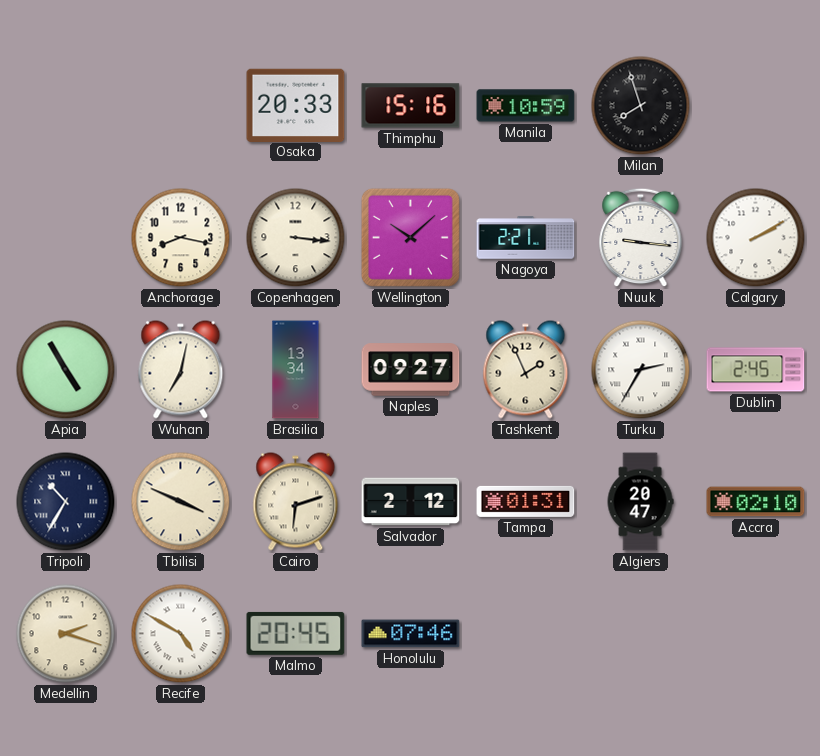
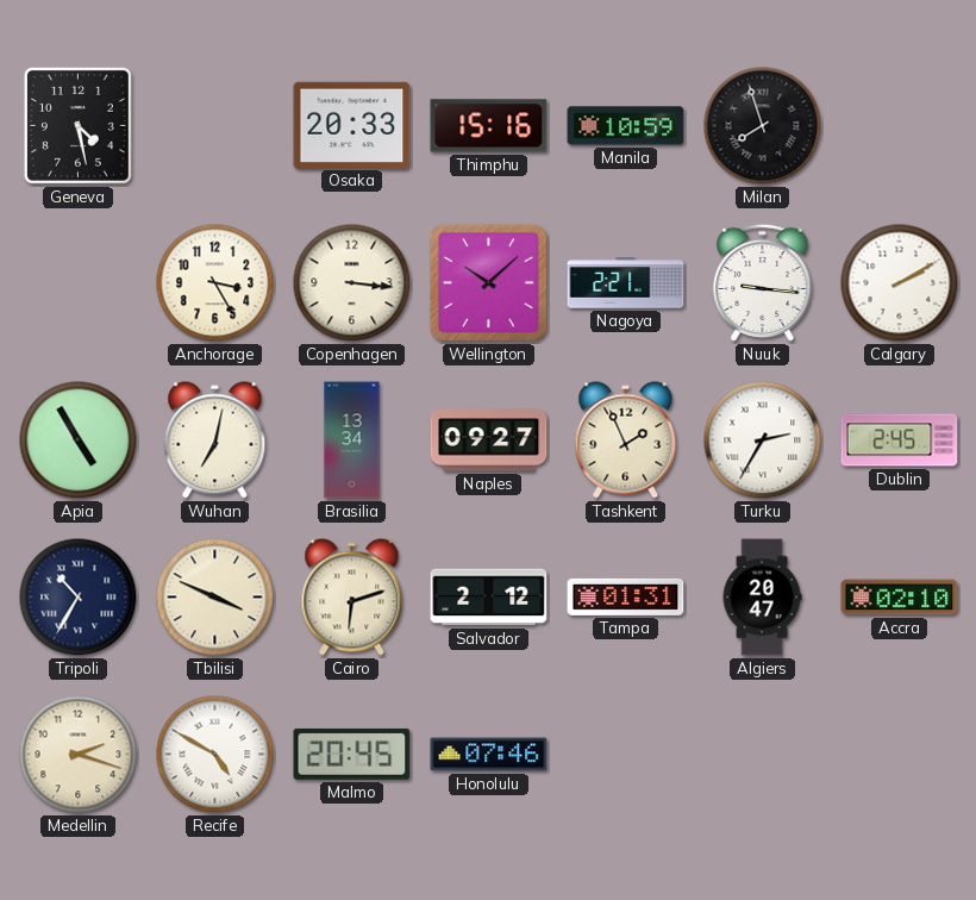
Geneva: none -> 4:28
Anchorage: 8:17 -> 3:25
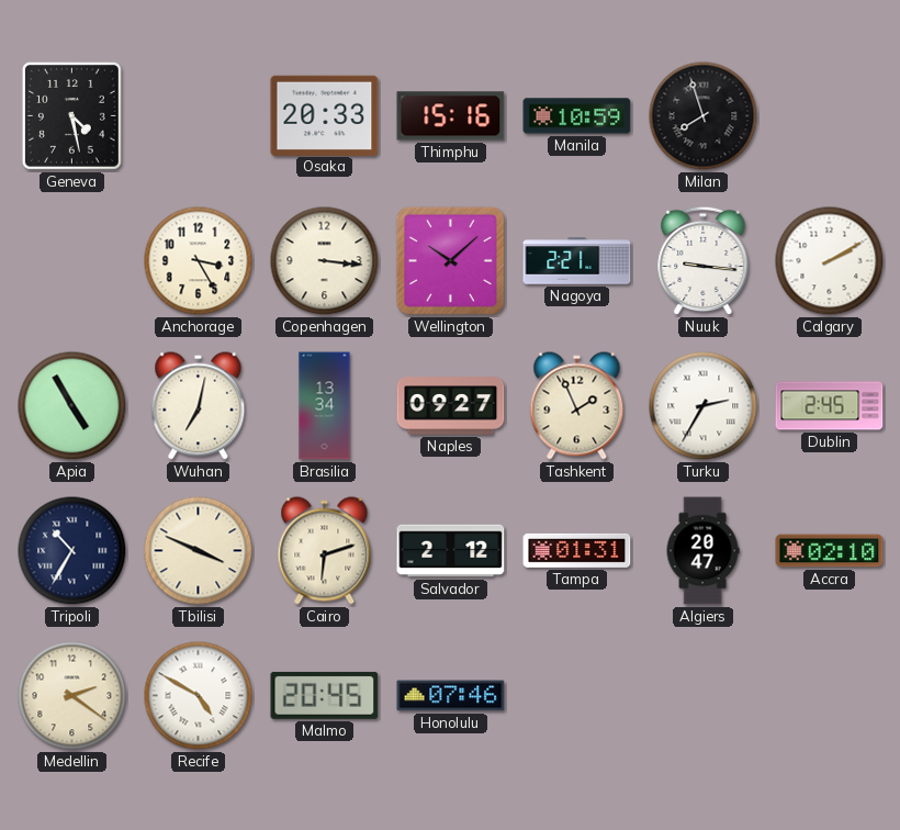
Medellin: 2:18 -> 2:21
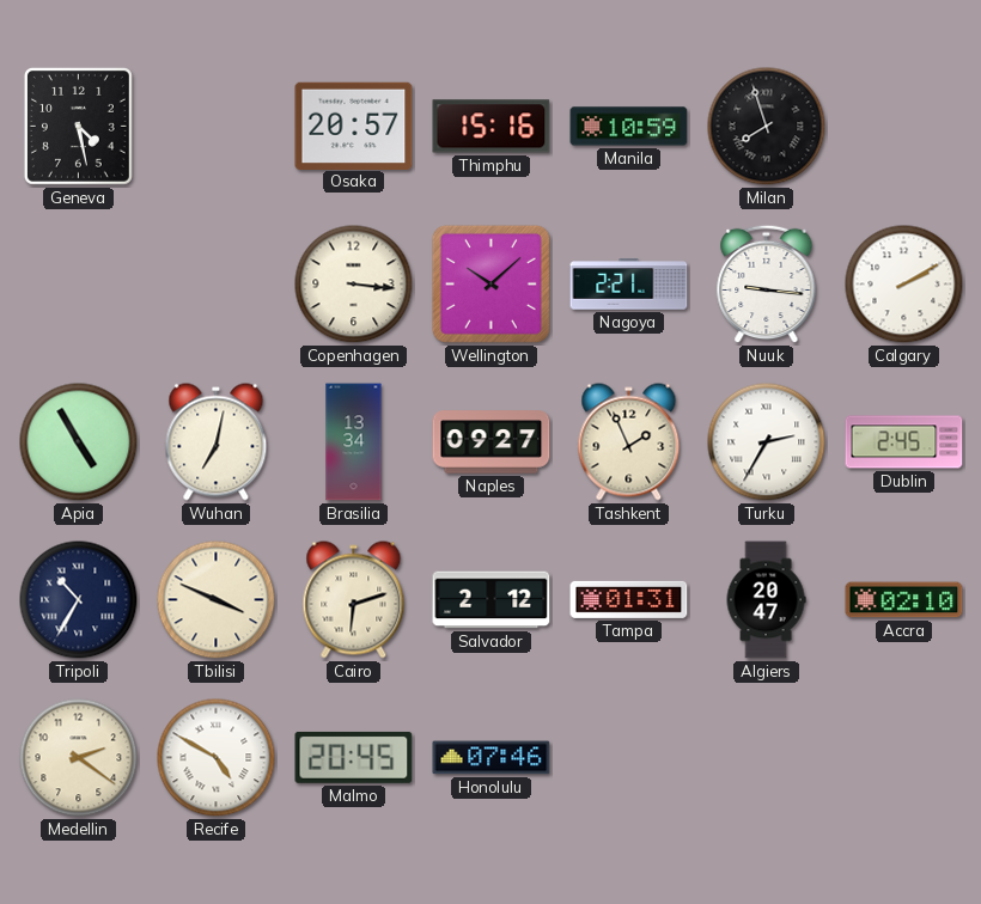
Osaka: 20:33 -> 20:57
Anchorage: 3:25 -> none
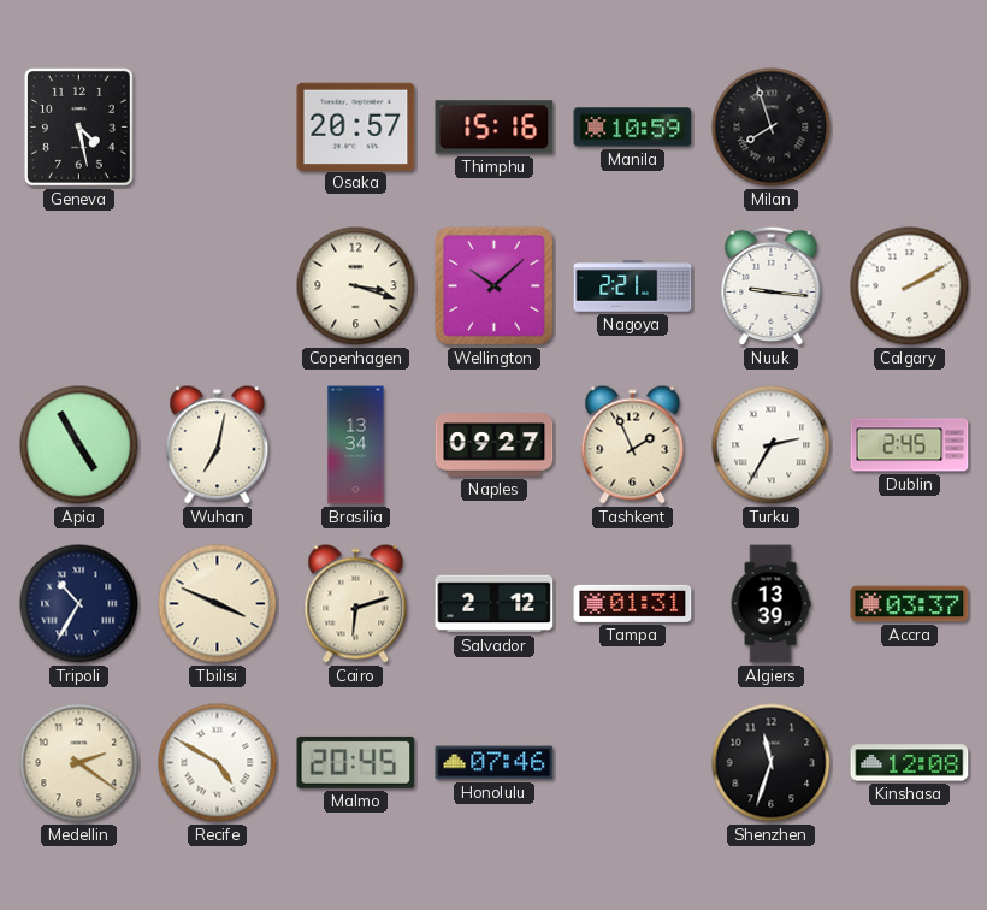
Copenhagen: 3:16 -> 3:18
Algiers: 20:47 -> 13:39
Accra: 02:10 -> 03:37
Shenzhen: none -> 11:33
Kinshasa: none -> 12:08
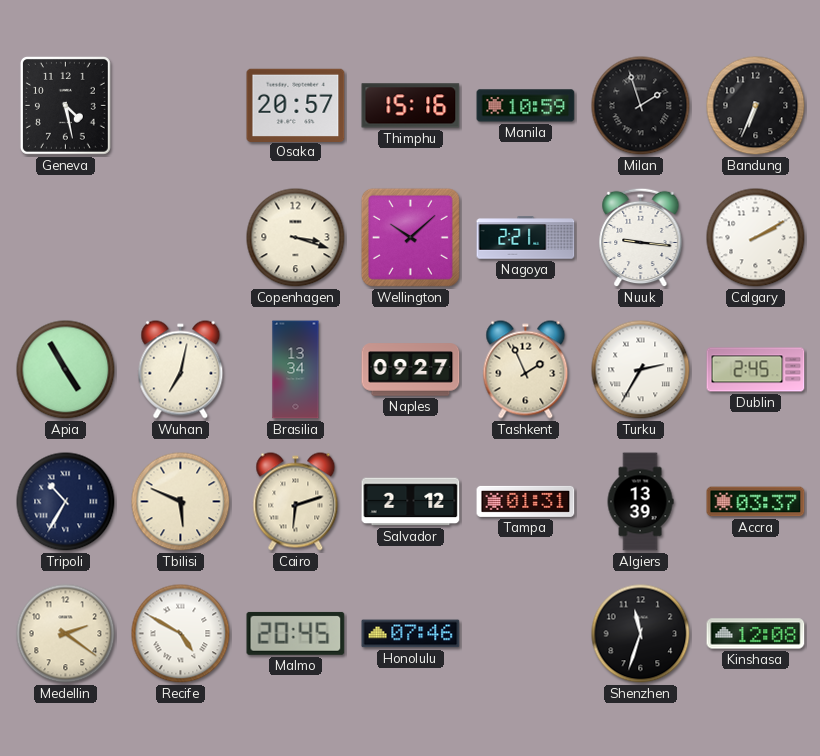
Milan: 7:57 -> 1:57
Bandung: none -> 6:34
Tbilisi: 3:49 -> 5:49
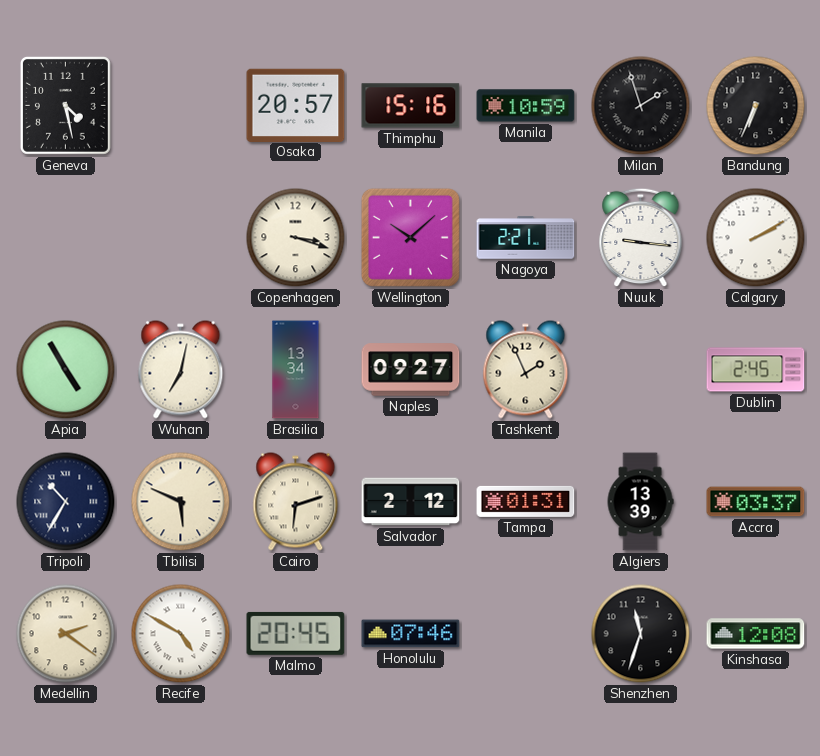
Turku: 2:35 -> none
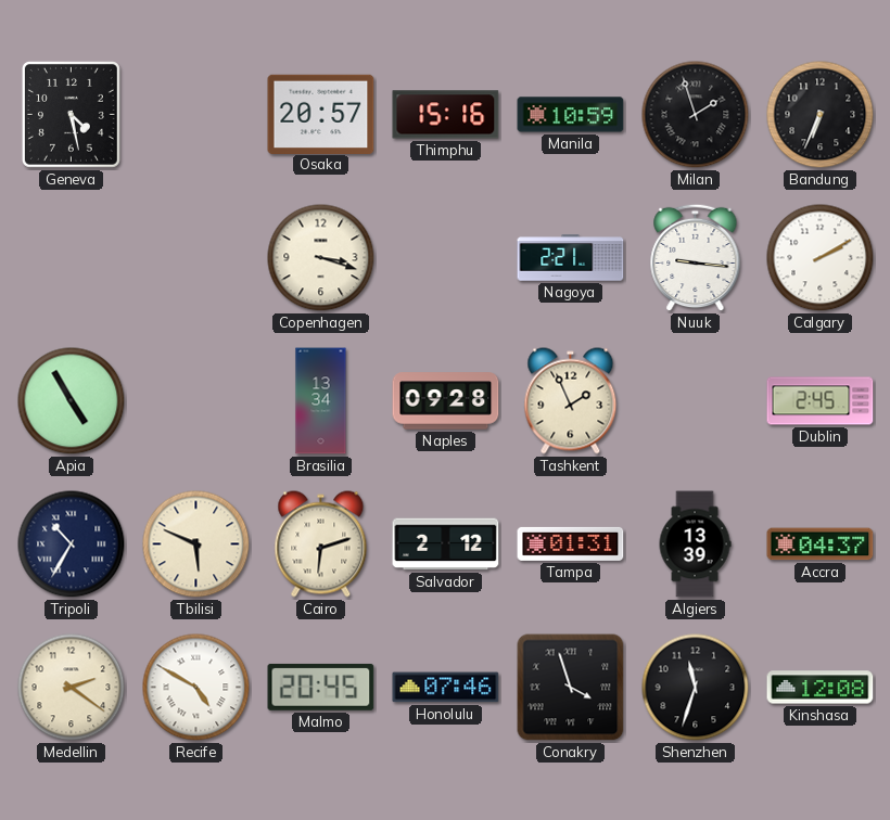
Wellington: 10:08 -> none
Wuhan: 7:02 -> none
Naples: 09:27 -> 09:28
Accra: 03:37 -> 04:37
Conakry: none -> 3:57
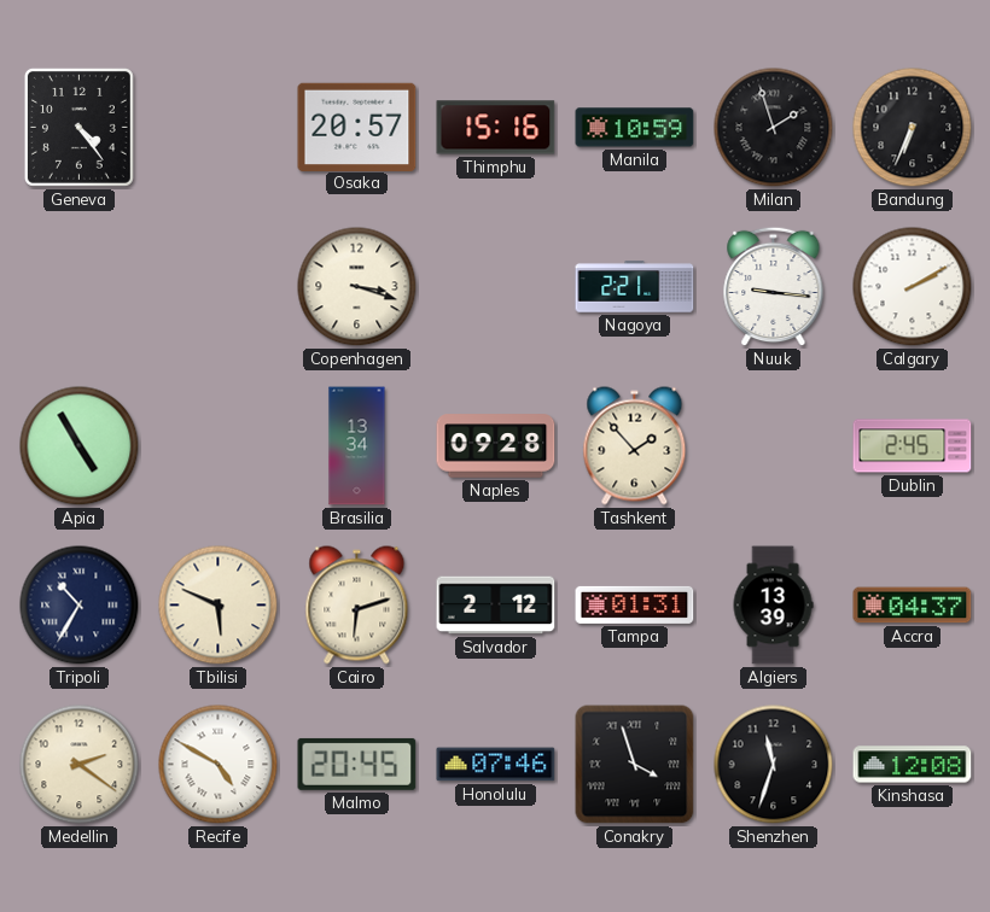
Geneva: 4:28 -> 4:24
Tashkent: 1:56 -> 1:53
